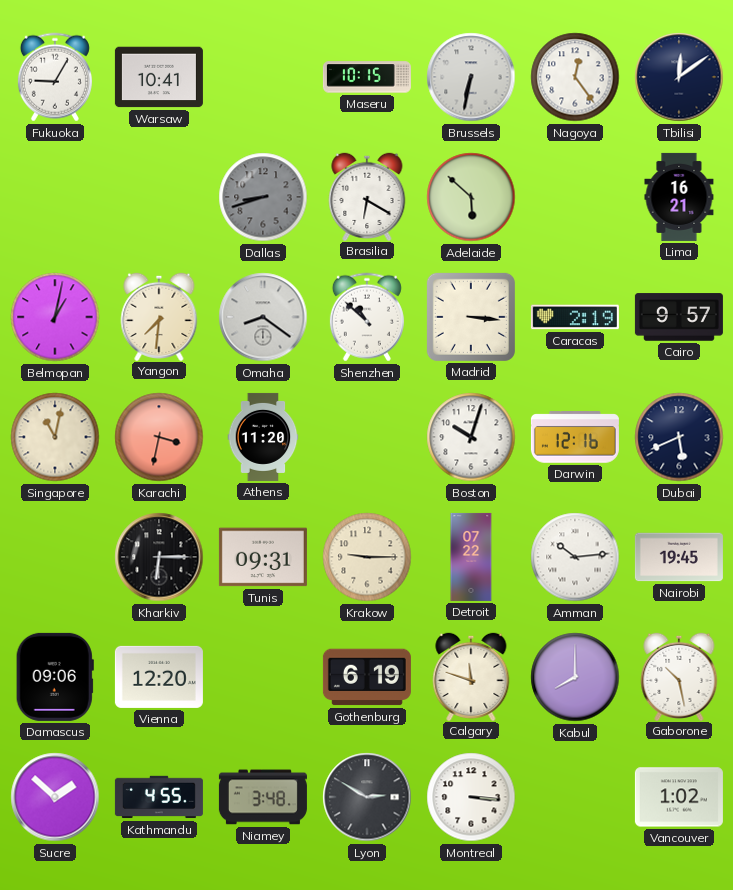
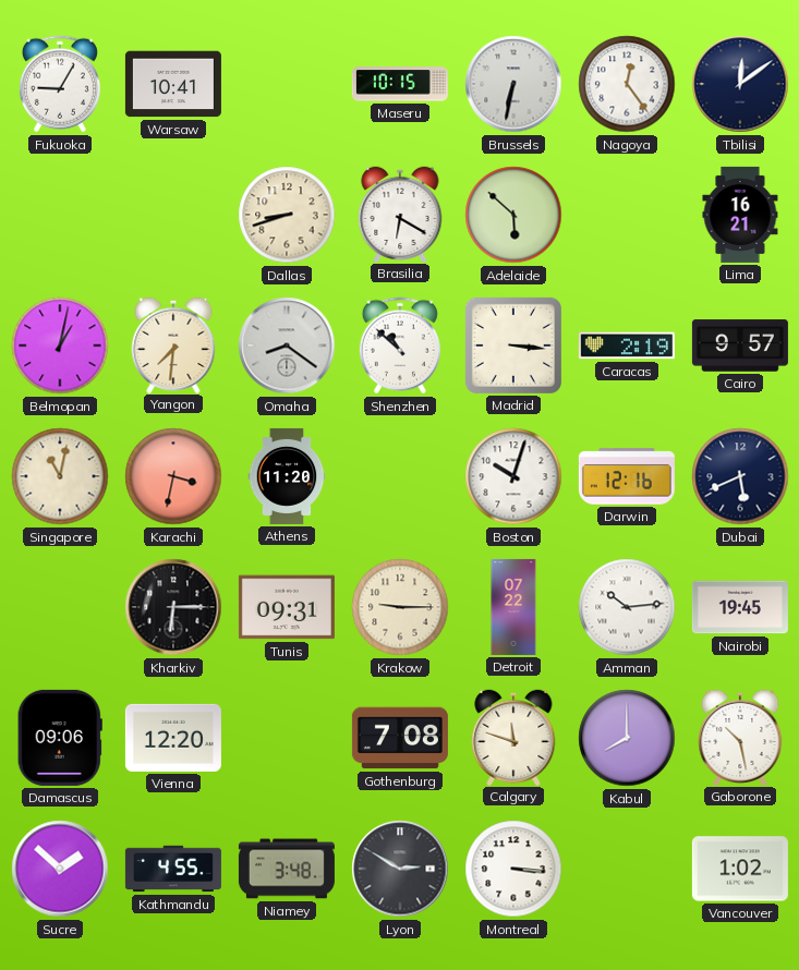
Dallas dial: grey -> cream
Gothenburg: 6:19 -> 7:08
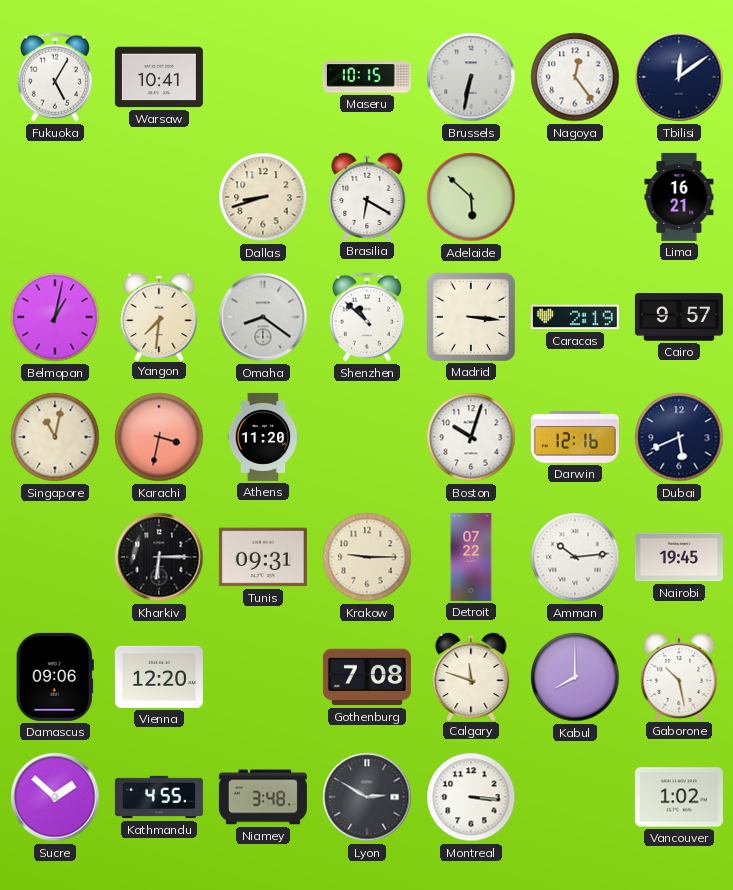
Fukuoka: 9:05 -> 5:05
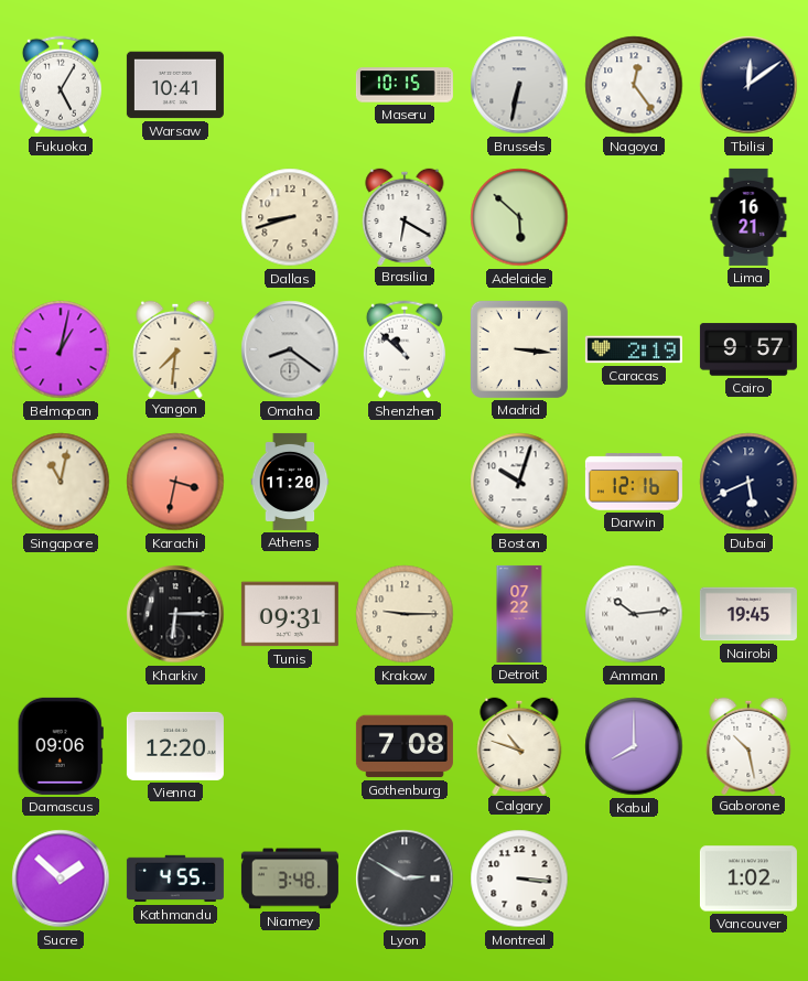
Calgary: 11:48 -> 10:48
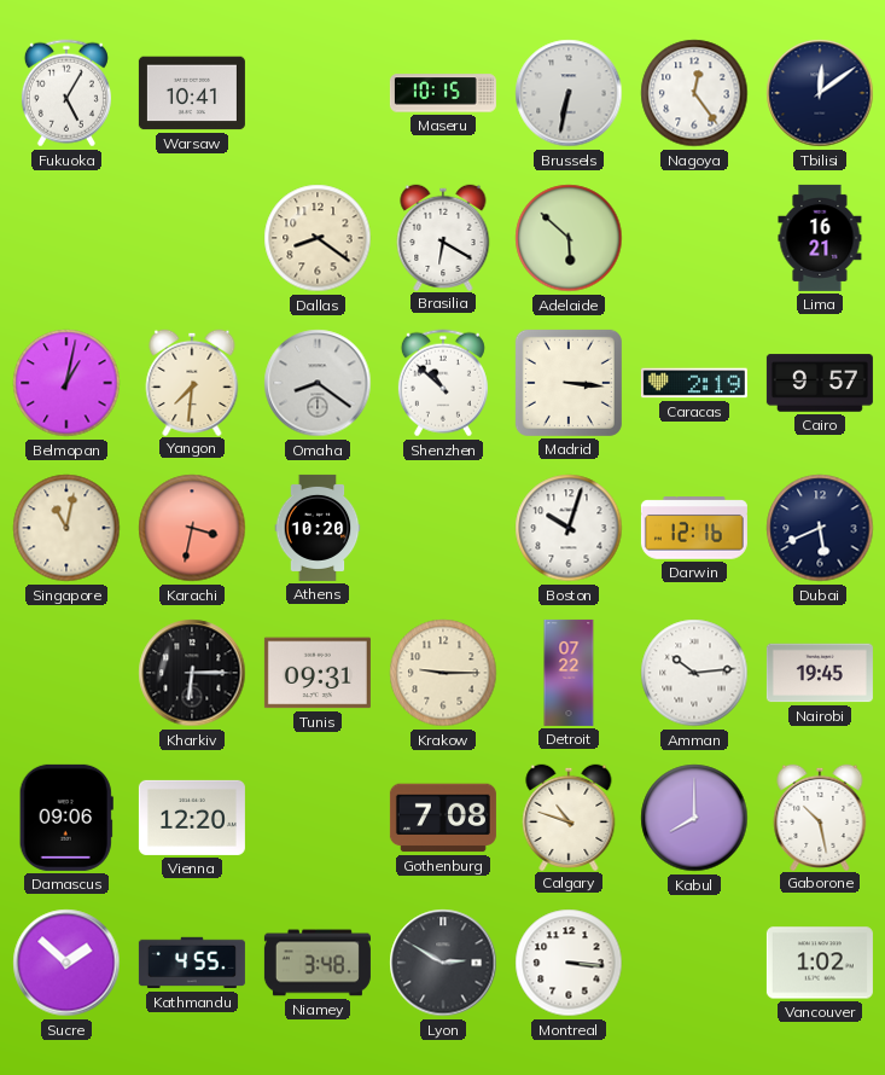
Dallas: 8:42 -> 8:21
Athens: 11:20 -> 10:20
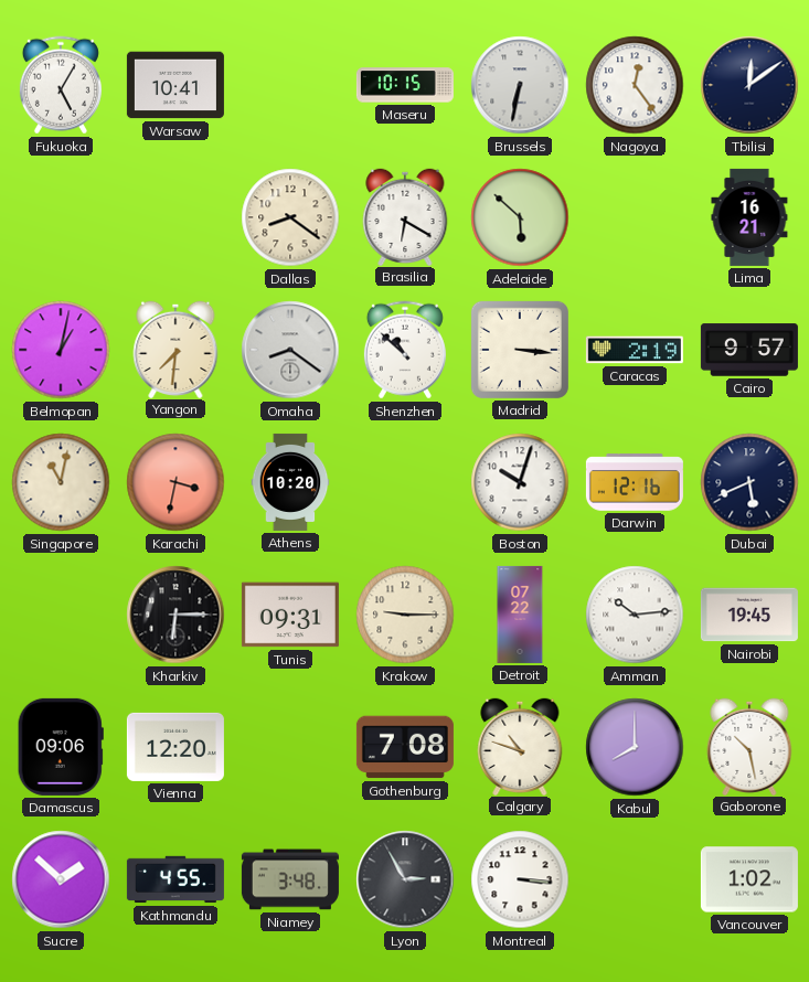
Lyon: 2:50 -> 2:55
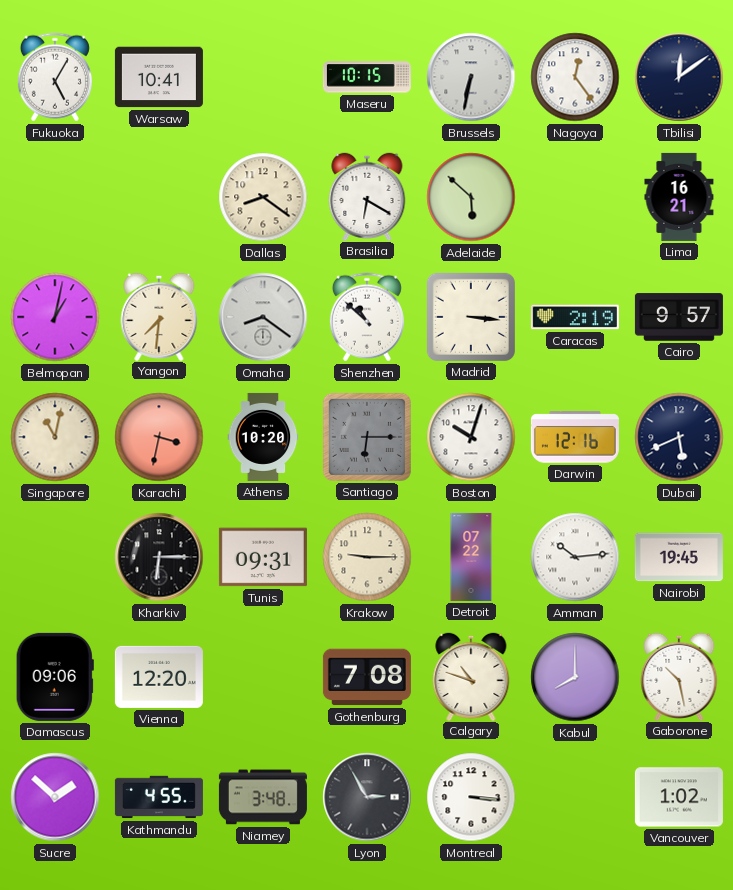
Santiago: none -> 6:15
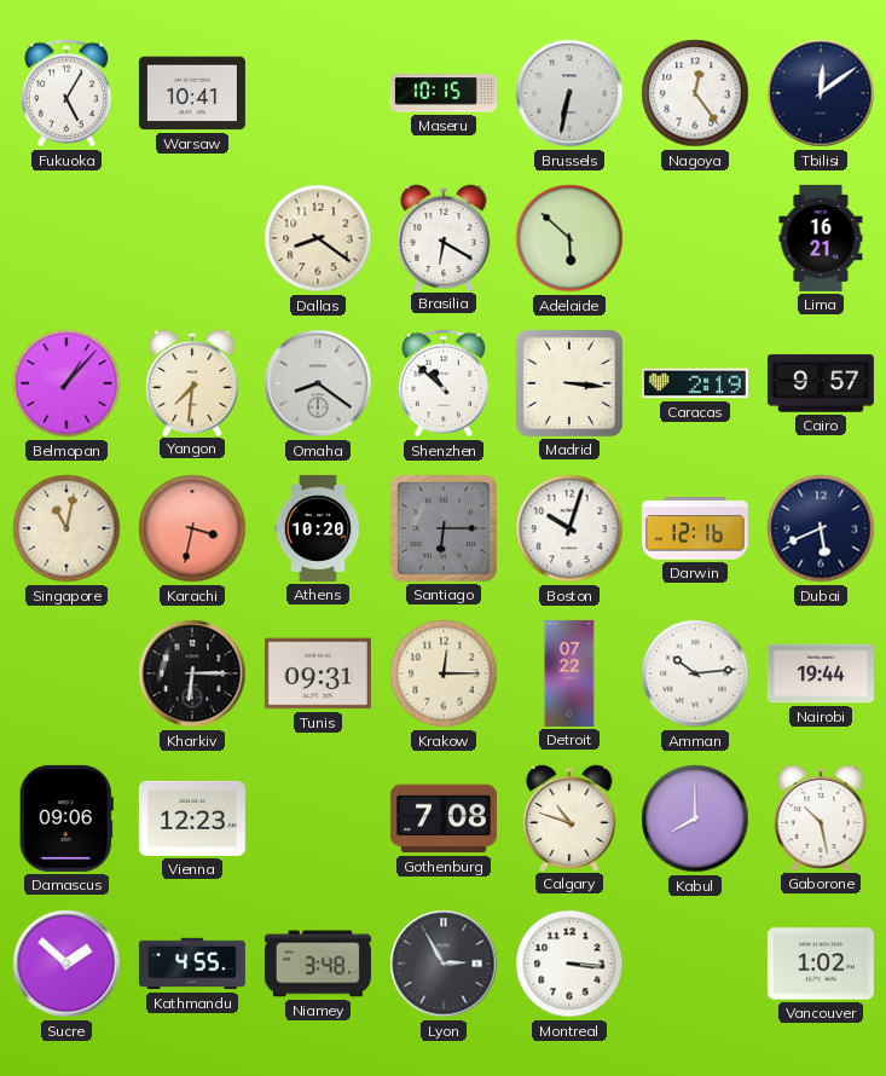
Belmopan: 1:02 -> 1:07
Krakow: 9:15 -> 12:15
Nairobi: 19:45 -> 19:44
Vienna: 12:20 -> 12:23
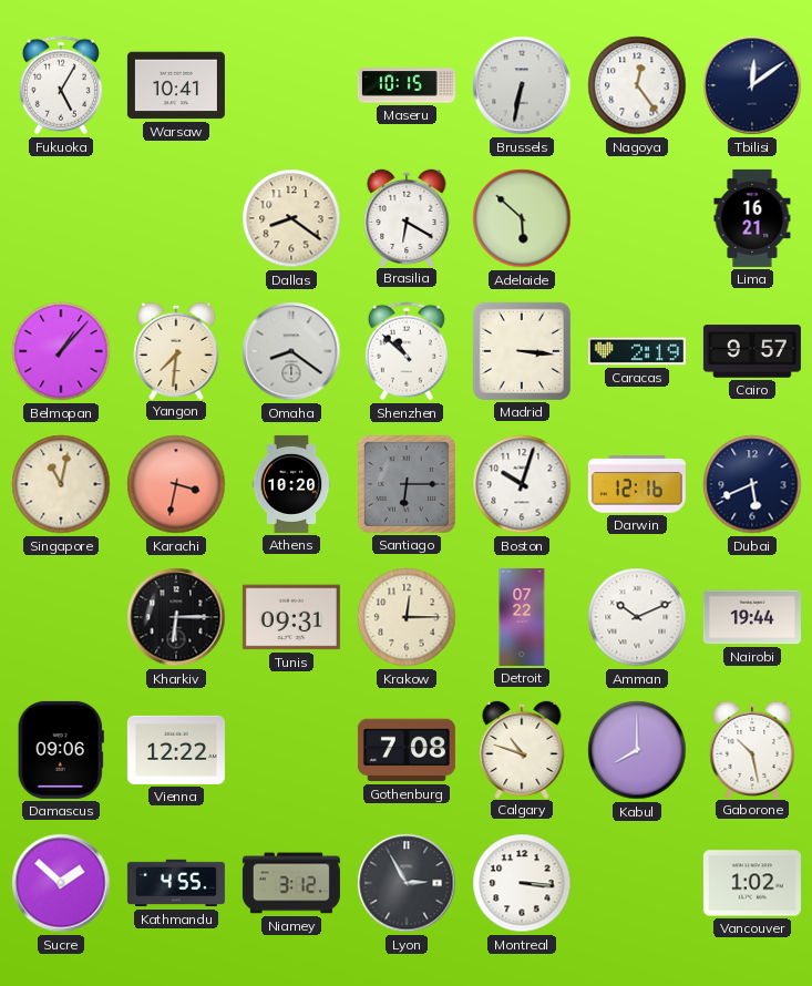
Amman: 10:14 -> 10:11
Vienna: 12:23 -> 12:22
Niamey: 3:48 -> 3:12
